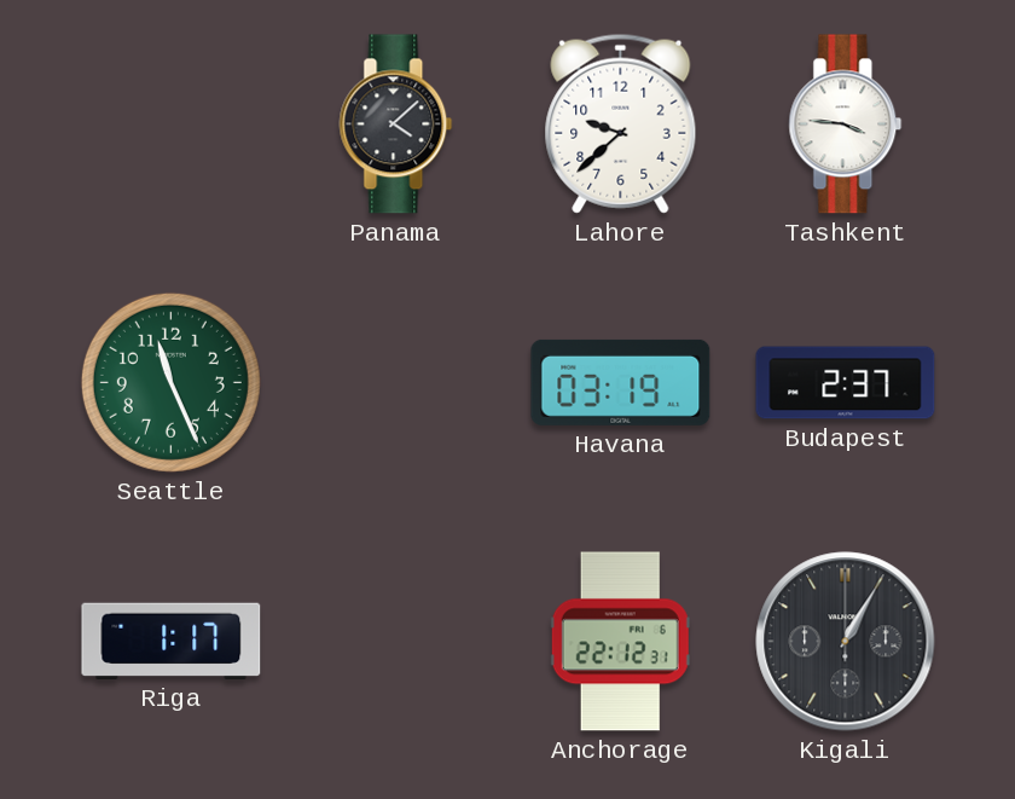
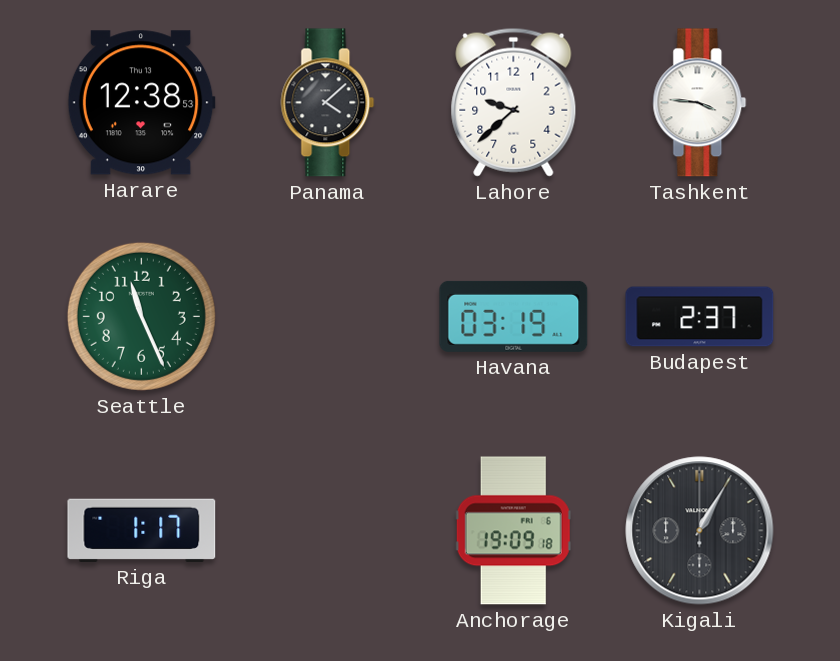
Harare: none -> 12:38
Anchorage: 22:12 -> 19:09
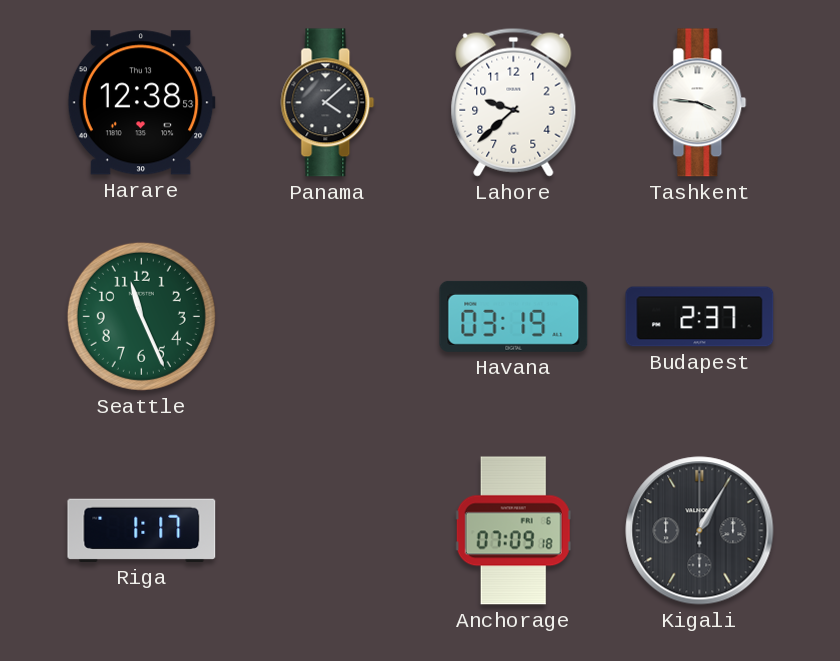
Anchorage: 19:09 -> 07:09
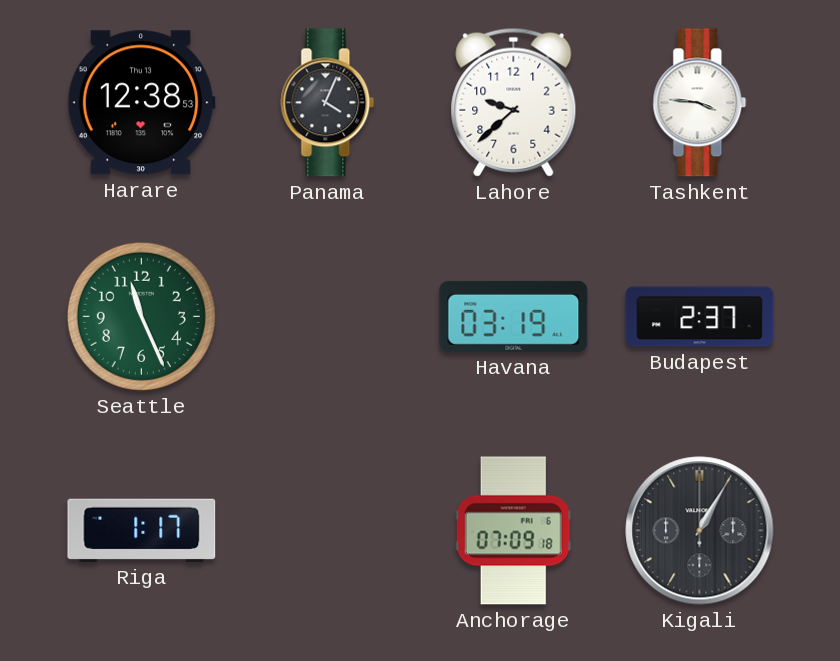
Panama: 4:08 -> 4:04
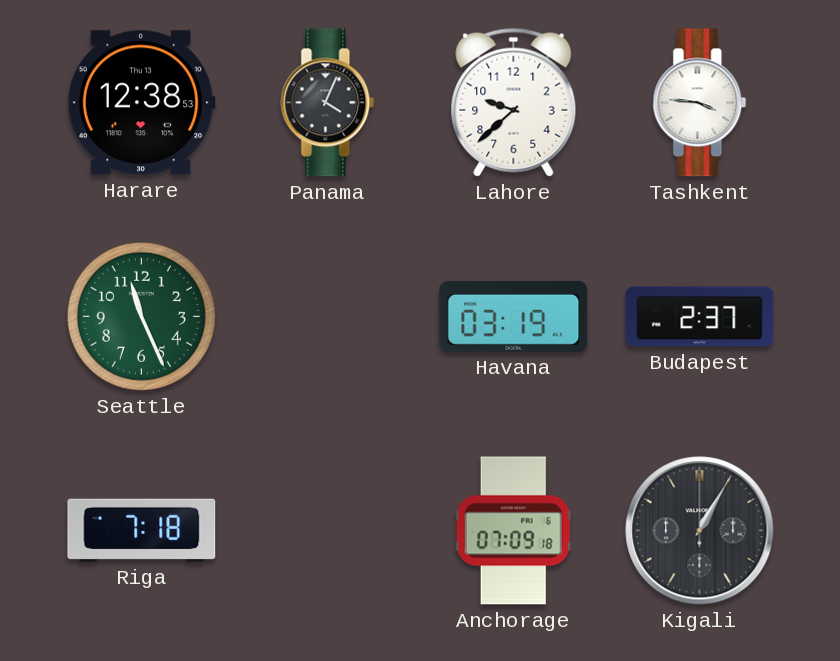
Riga: 1:17 -> 7:18
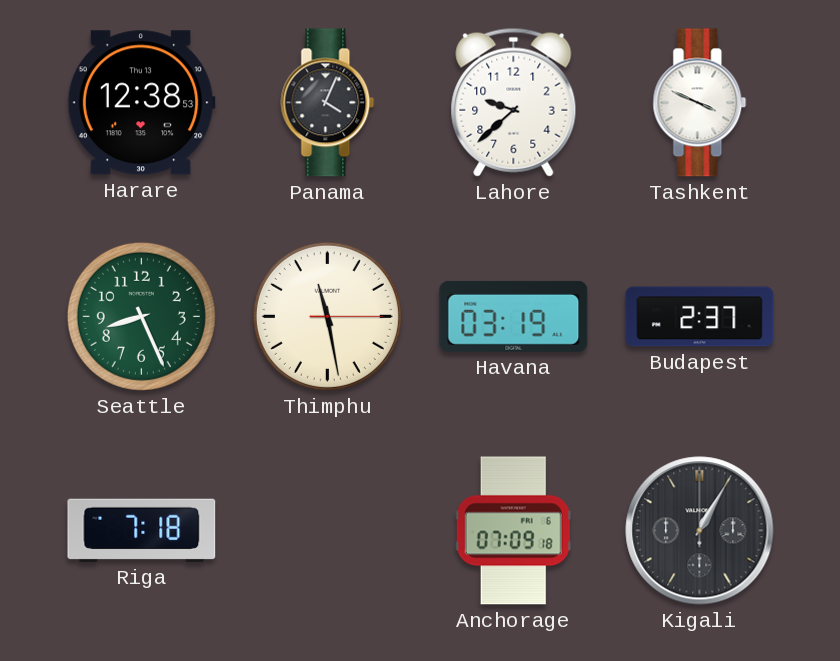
Tashkent: 3:46 -> 3:49
Seattle: 11:26 -> 8:26
Thimphu: none -> 11:28
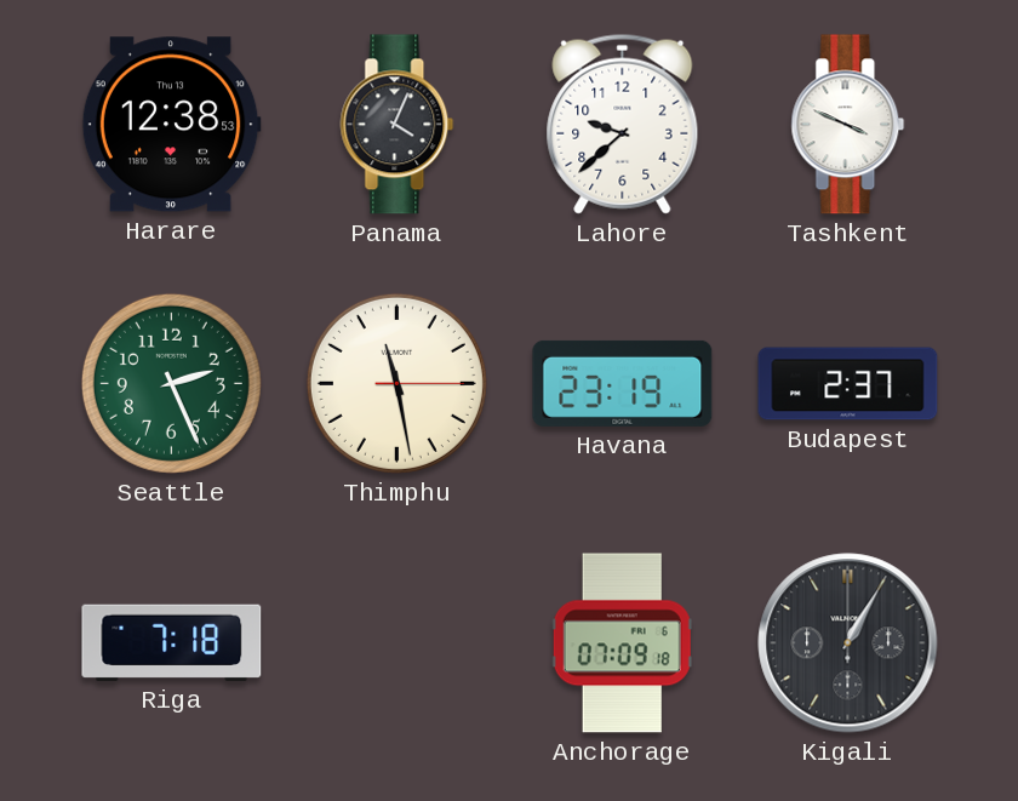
Seattle: 8:26 -> 2:26
Havana: 03:19 -> 23:19
